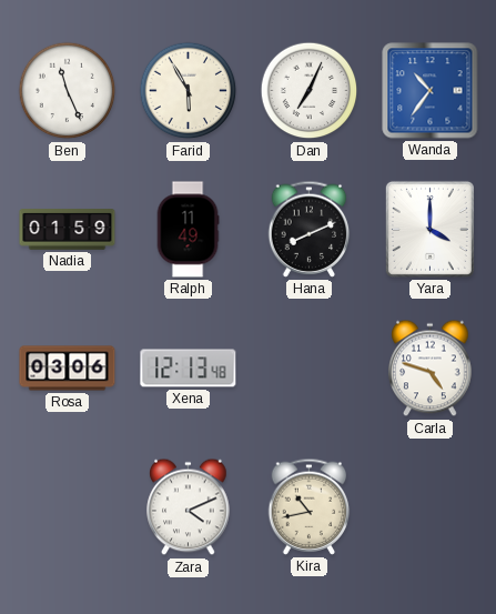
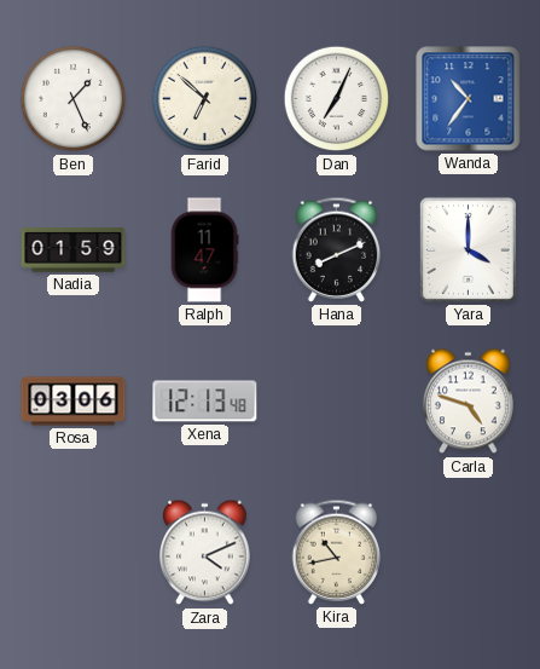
Ben: 11:26 -> 1:26
Farid: 5:55 -> 6:52
Ralph: 11:49 -> 11:47
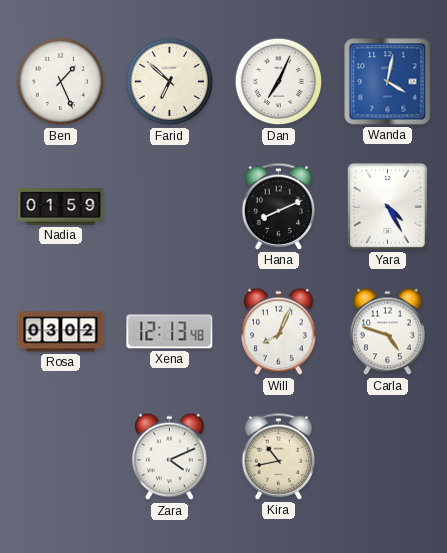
Wanda: 10:36 -> 4:02
Ralph: 11:47 -> none
Yara: 4:00 -> 4:25
Rosa: 03:06 -> 03:02
Will: none -> 8:04
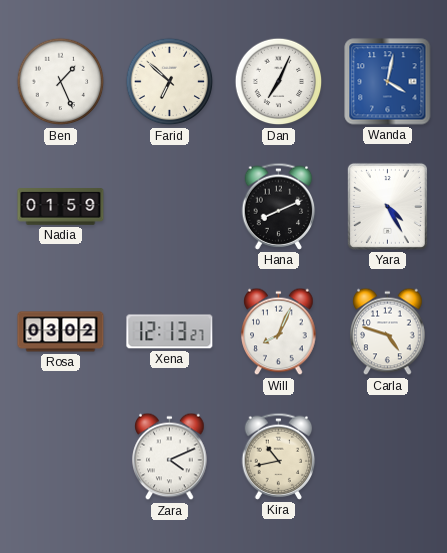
Xena: 12:13:48 -> 12:13:27
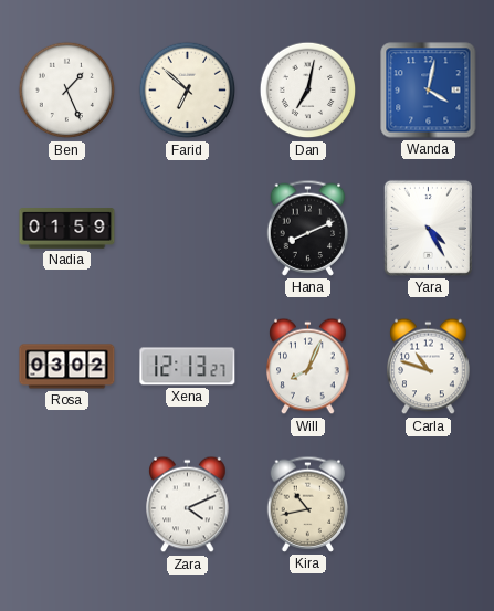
Dan: 7:04 -> 7:02
Carla: 4:48 -> 10:48
